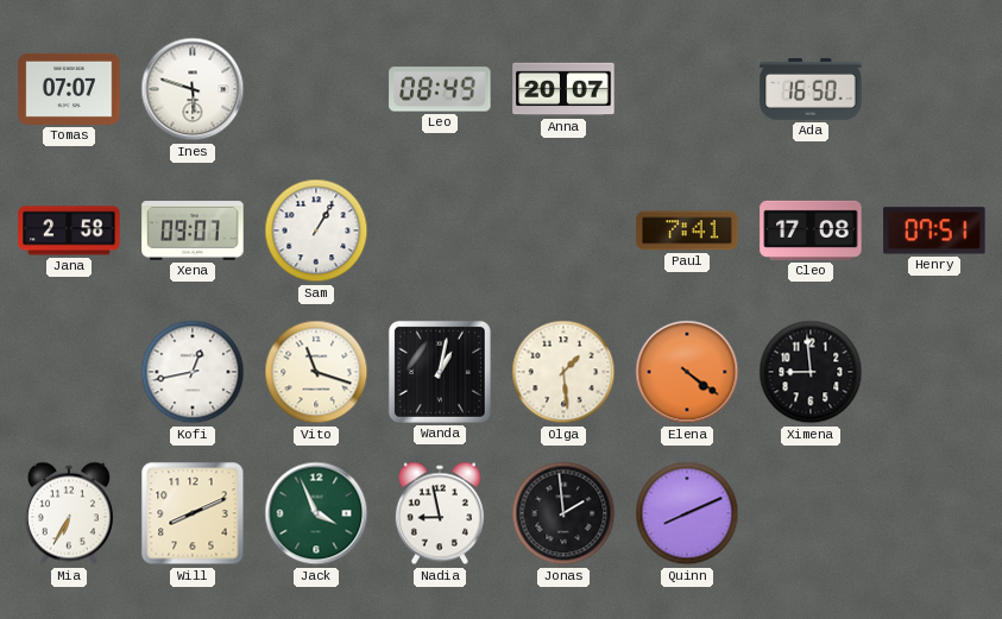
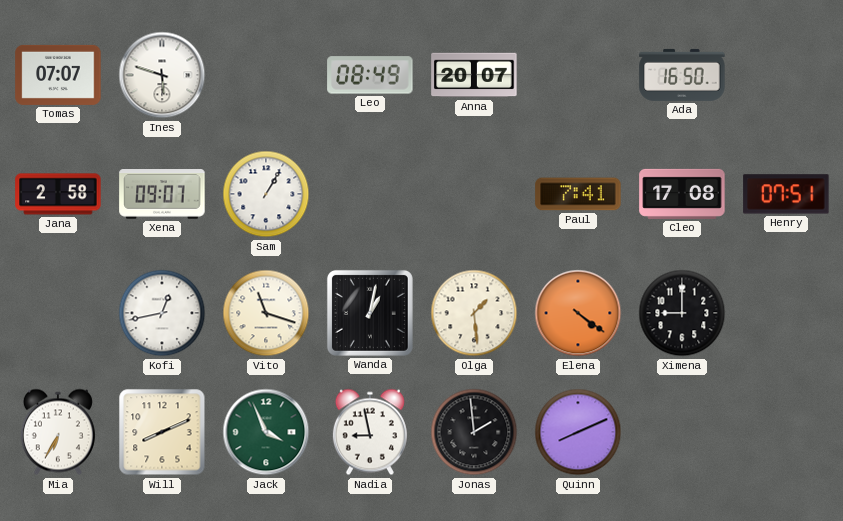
Ximena: 8:59 -> 9:00
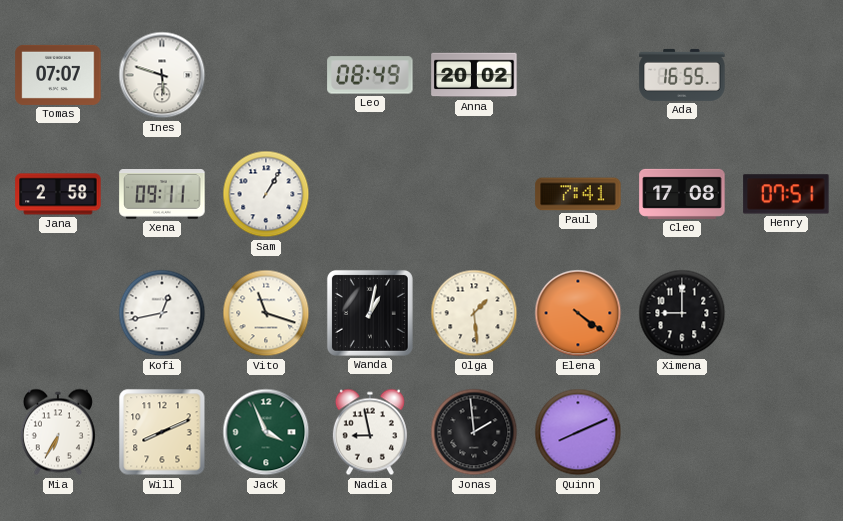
Anna: 20:07 -> 20:02
Ada: 16:50 -> 16:55
Xena: 09:07 -> 09:11
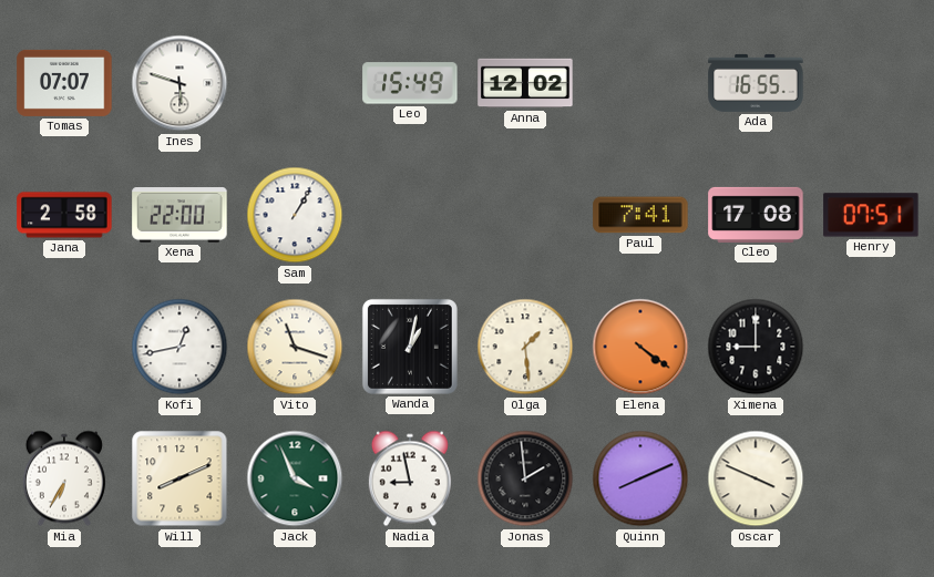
Leo: 08:49 -> 15:49
Anna: 20:02 -> 12:02
Xena: 09:11 -> 22:00
Oscar: none -> 3:49
